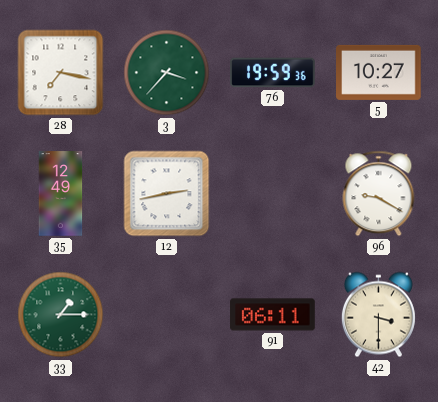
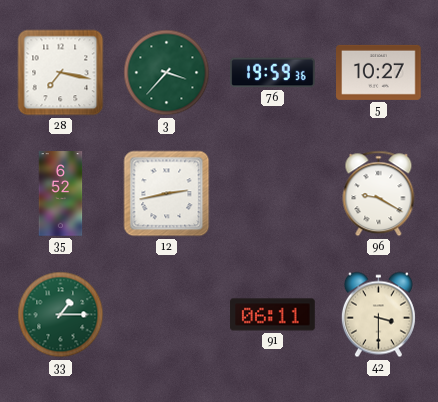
35: 12:49 -> 6:52
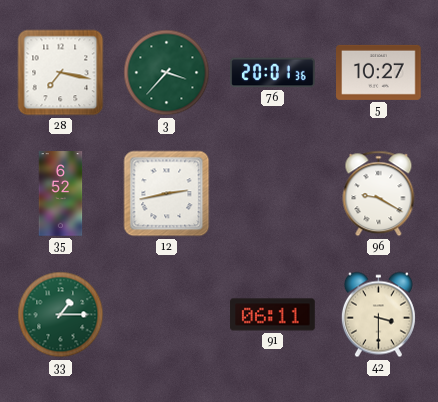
76: 19:59 -> 20:01
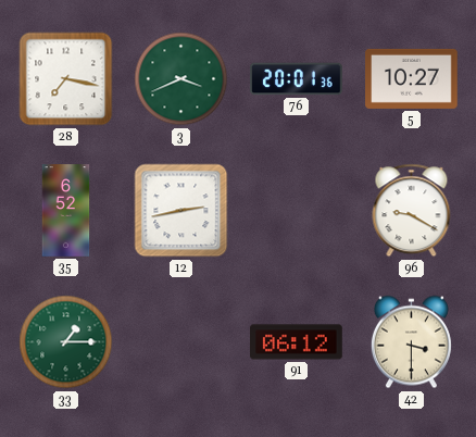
3: 3:37 -> 3:41
91: 06:11 -> 06:12
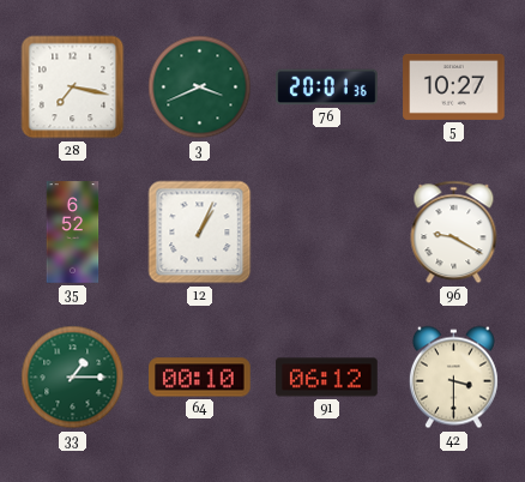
12: 2:43 -> 1:04
64: none -> 00:10
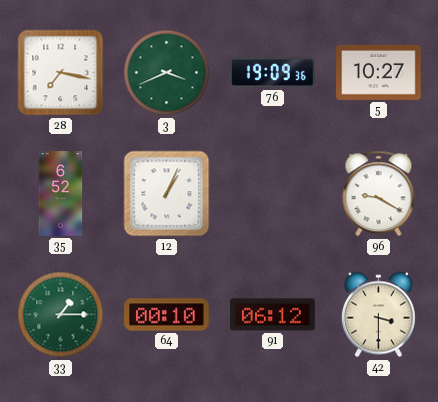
76: 20:01 -> 19:09
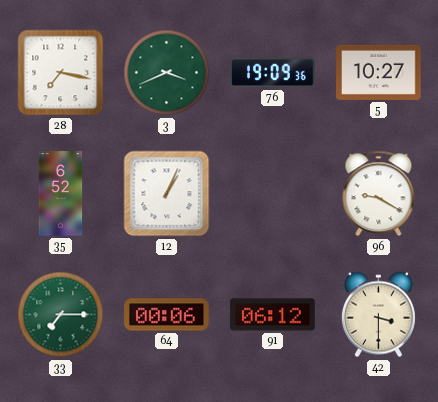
33: 1:15 -> 7:15
64: 00:10 -> 00:06
